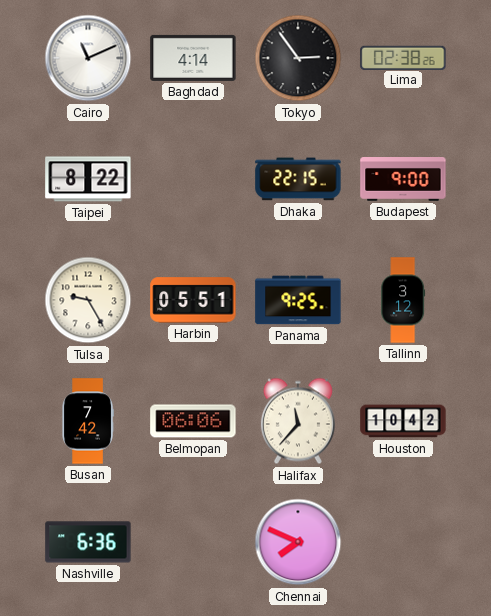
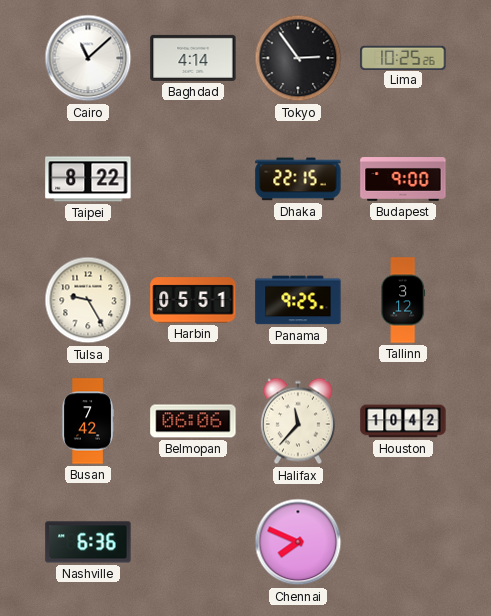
Cairo: 11:11 -> 11:08
Lima: 02:38 -> 10:25
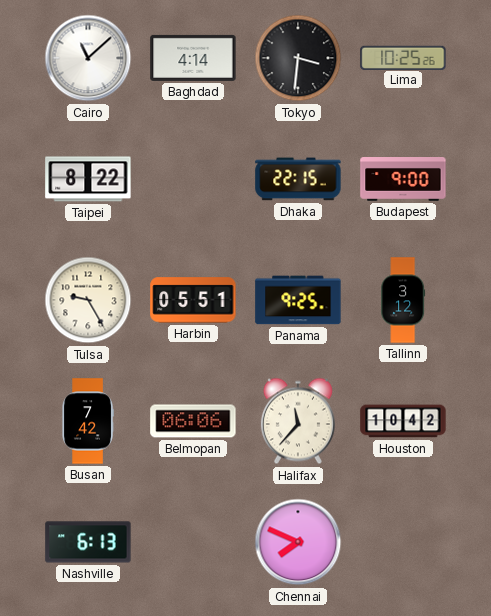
Tokyo: 2:54 -> 3:31
Nashville: 6:36 -> 6:13
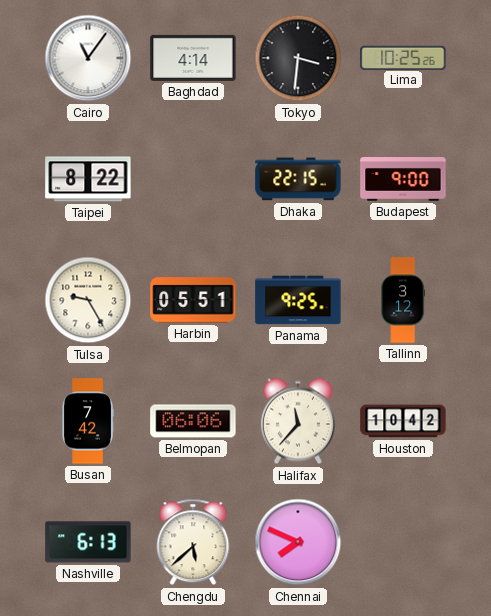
Cairo: 11:08 -> 11:06
Chengdu: none -> 5:38
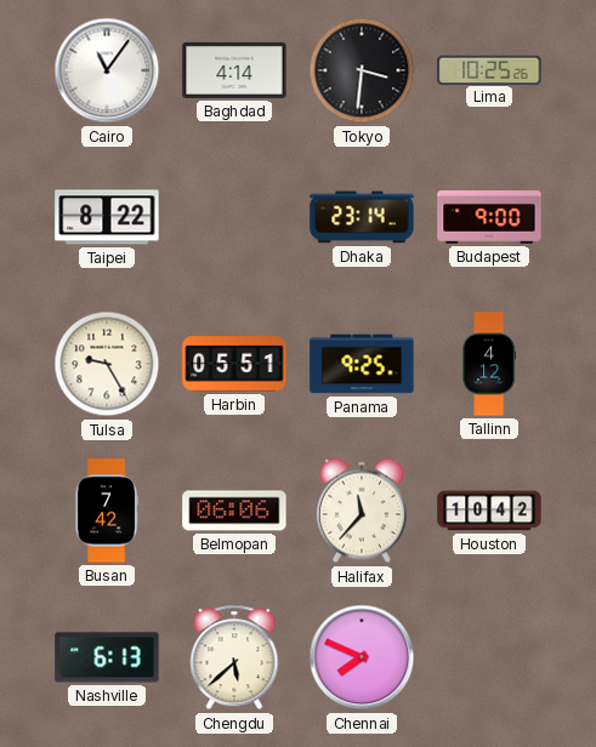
Dhaka: 22:15 -> 23:14
Tallinn: 3:12 -> 4:12
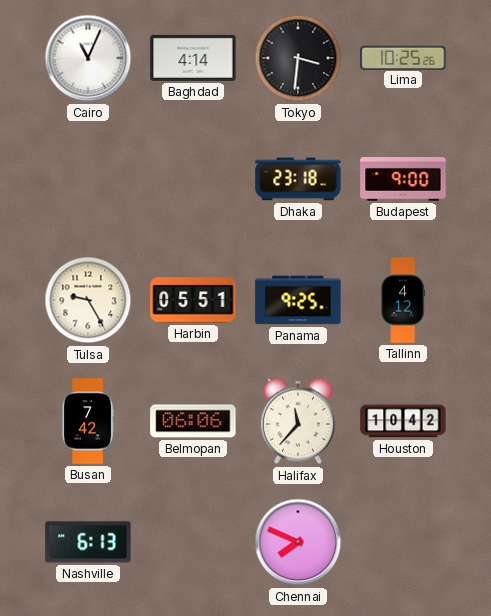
Cairo: 11:06 -> 11:04
Taipei: 8:22 -> none
Dhaka: 23:14 -> 23:18
Chengdu: 5:38 -> none
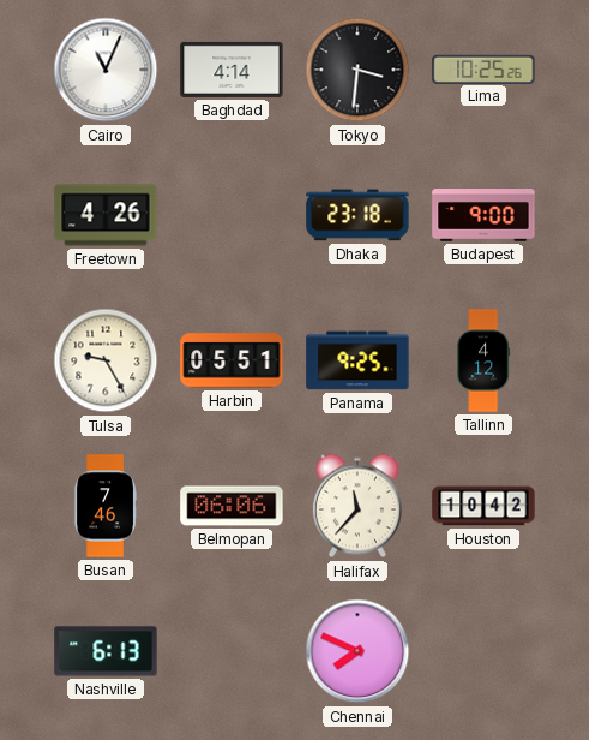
Freetown: none -> 4:26
Busan: 7:42 -> 7:46
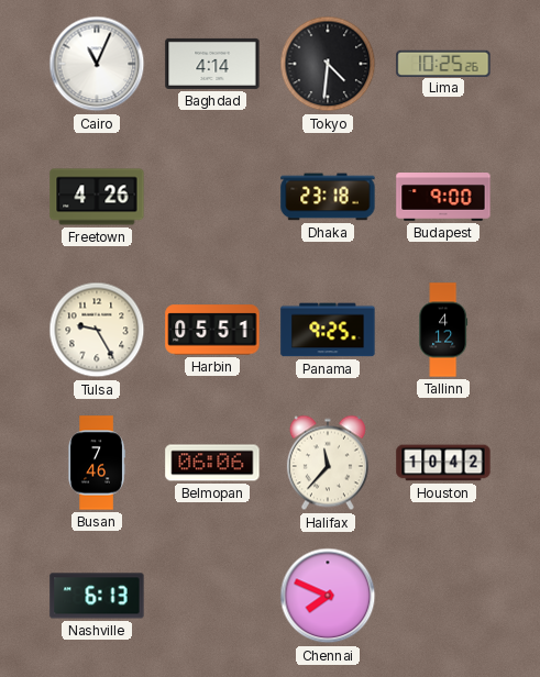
Tokyo: 3:31 -> 4:31
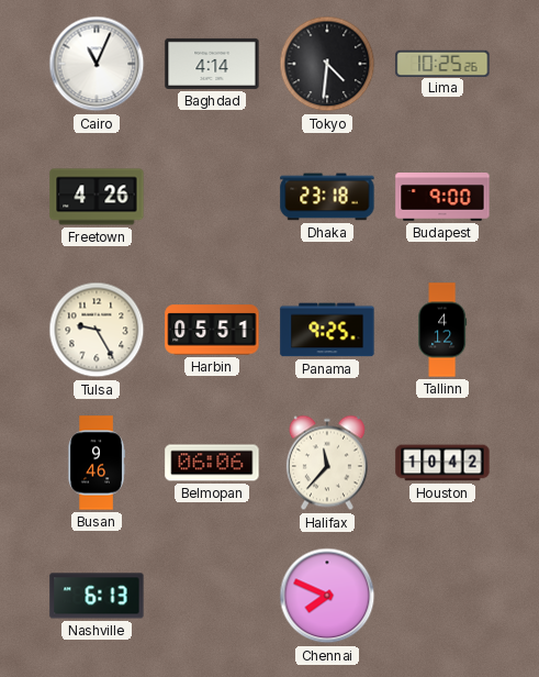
Busan: 7:46 -> 9:46
